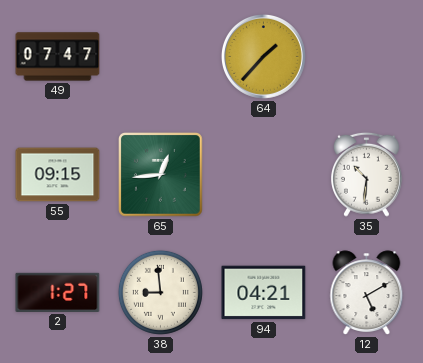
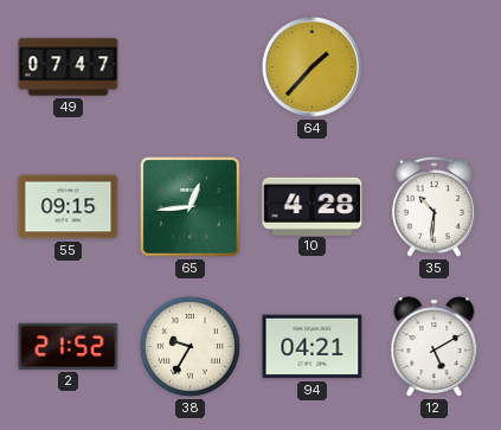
10: none -> 4:28
2: 1:27 -> 21:52
38: 8:59 -> 9:35
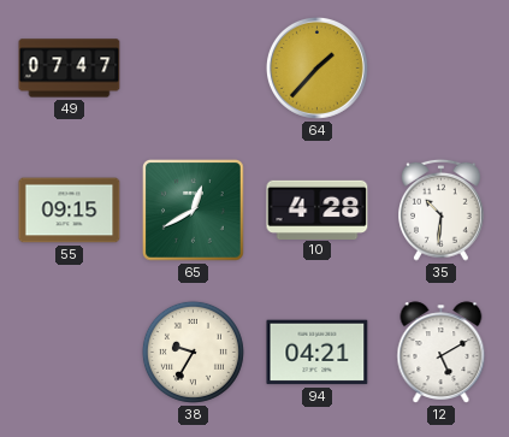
65: 12:44 -> 12:40
2: 21:52 -> none
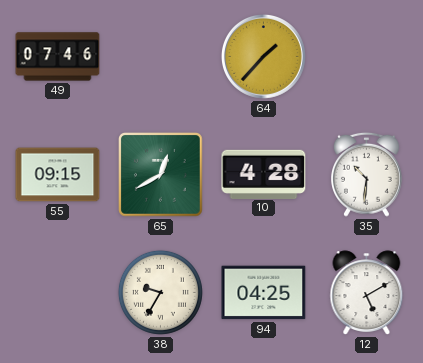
49: 07:47 -> 07:46
94: 04:21 -> 04:25
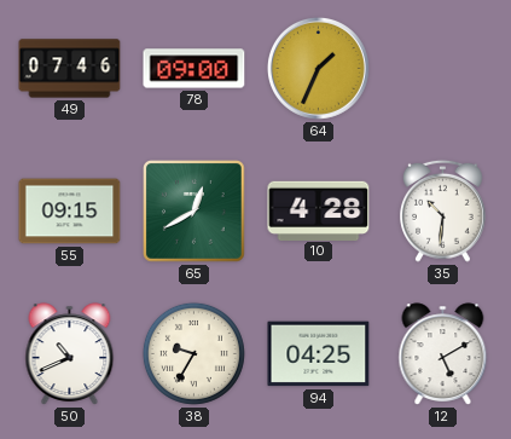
78: none -> 09:00
64: 1:37 -> 1:34
50: none -> 10:41
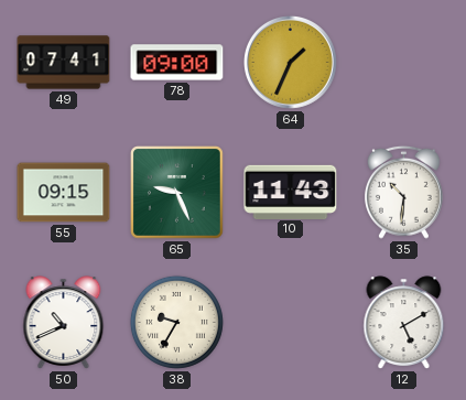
49: 07:46 -> 07:41
65: 12:40 -> 9:26
10: 4:28 -> 11:43
94: 04:25 -> none
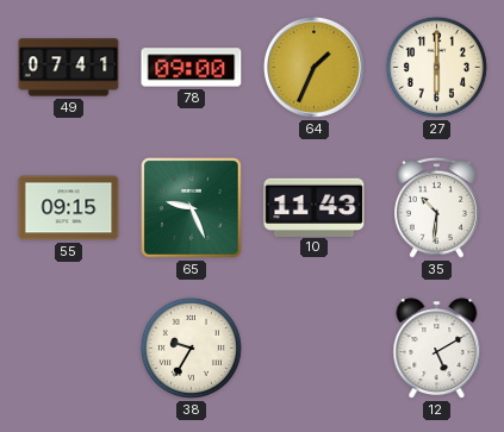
27: none -> 6:00
50: 10:41 -> none
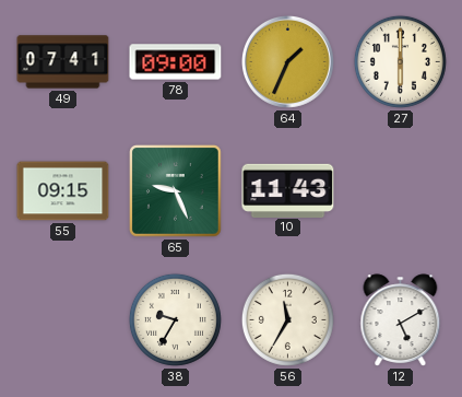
35: 10:31 -> none
56: none -> 11:35
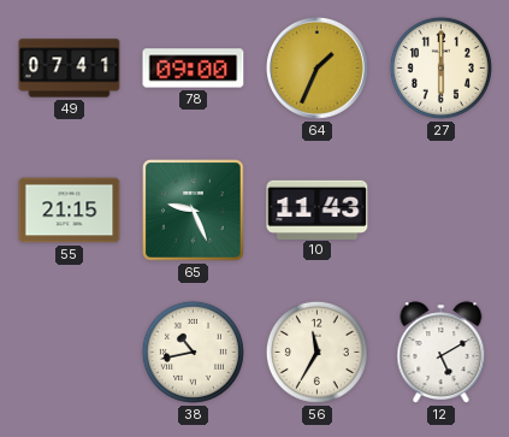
55: 09:15 -> 21:15
38: 9:35 -> 10:43
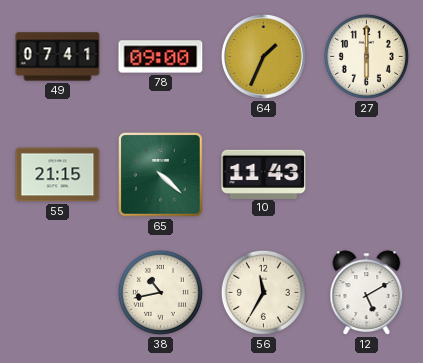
65: 9:26 -> 4:22
